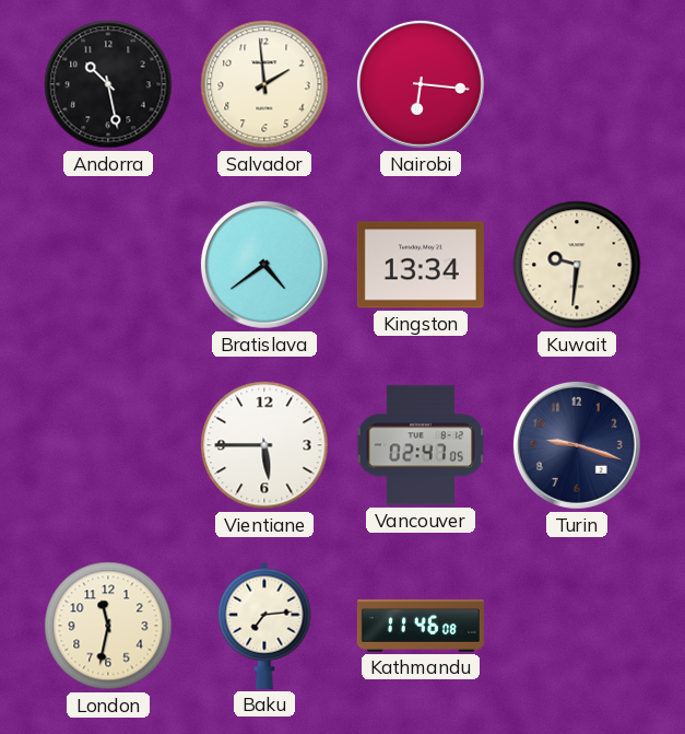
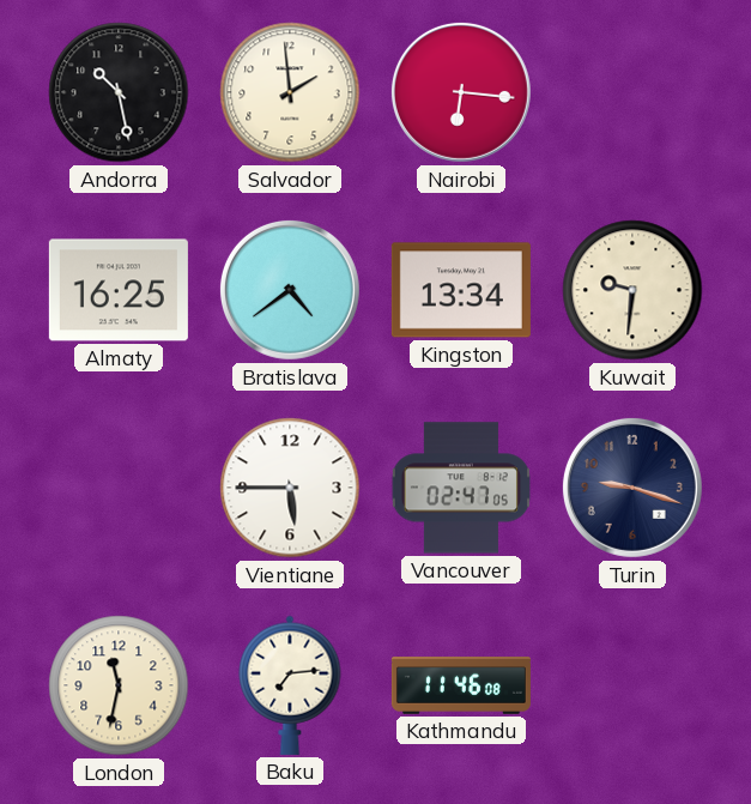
Almaty: none -> 16:25
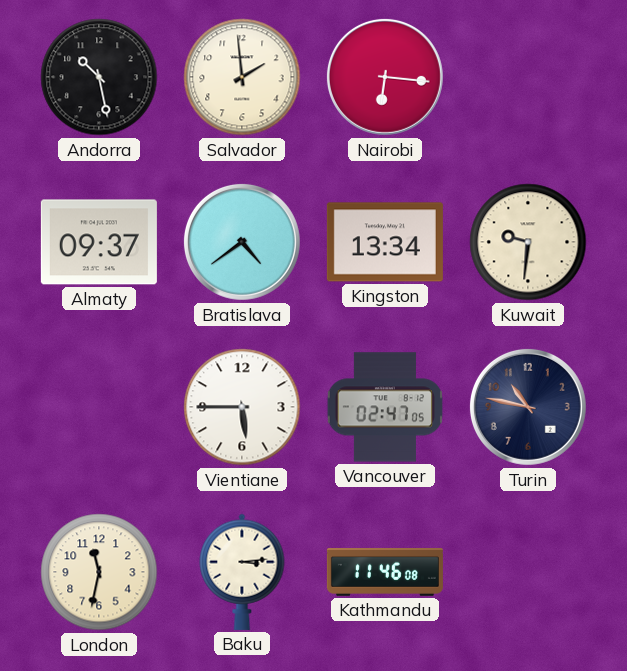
Almaty: 16:25 -> 09:37
Turin: 9:18 -> 10:47
Baku: 7:14 -> 3:14
